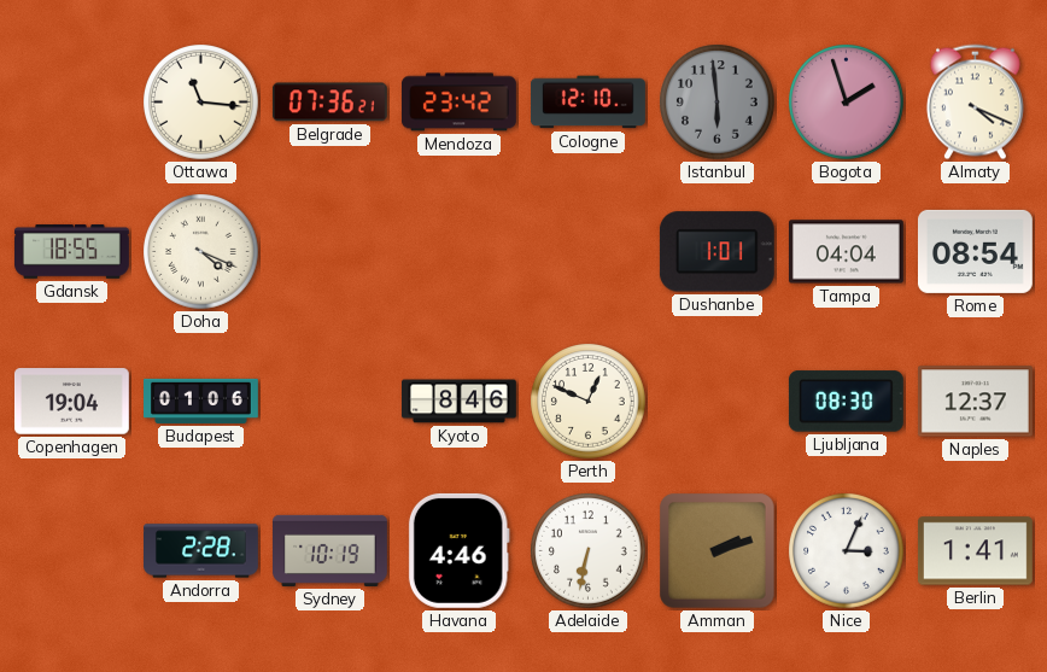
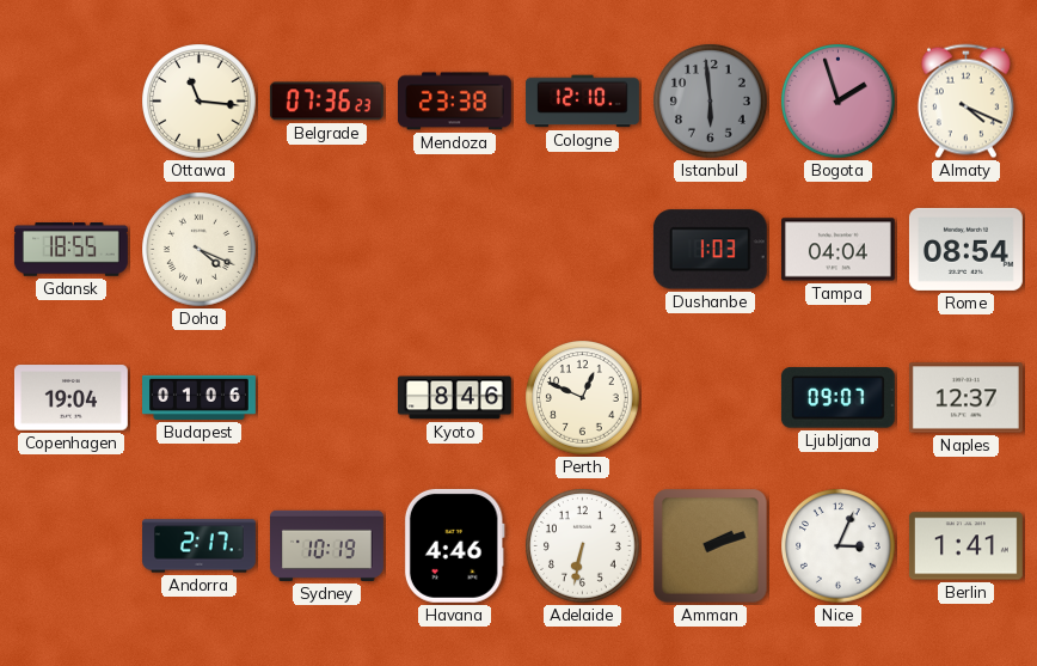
Belgrade: 07:36:21 -> 07:36:23
Mendoza: 23:42 -> 23:38
Dushanbe: 1:01 -> 1:03
Ljubljana: 08:30 -> 09:07
Andorra: 2:28 -> 2:17
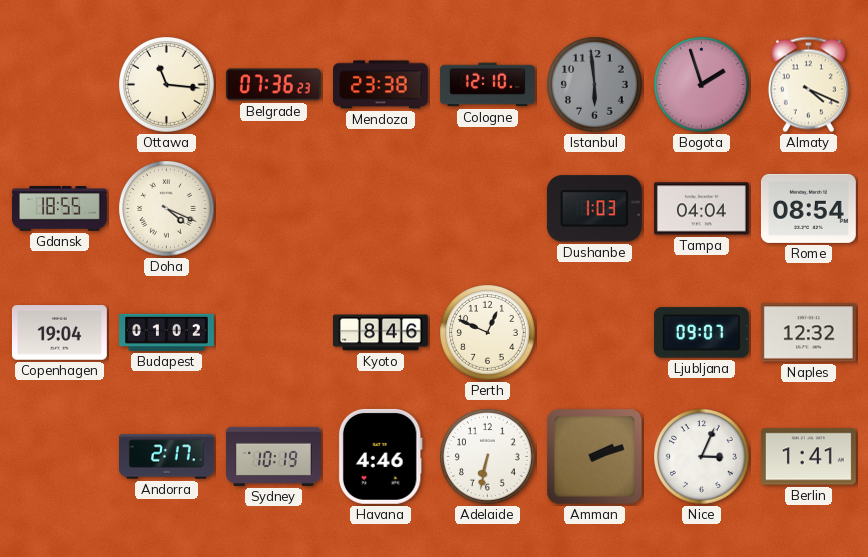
Budapest: 01:06 -> 01:02
Naples: 12:37 -> 12:32
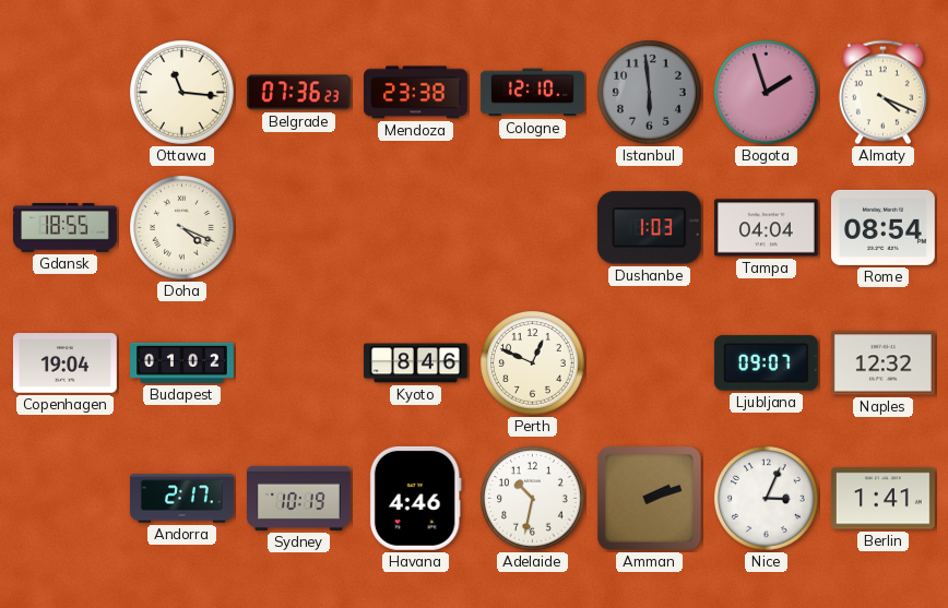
Adelaide: 6:32 -> 10:32
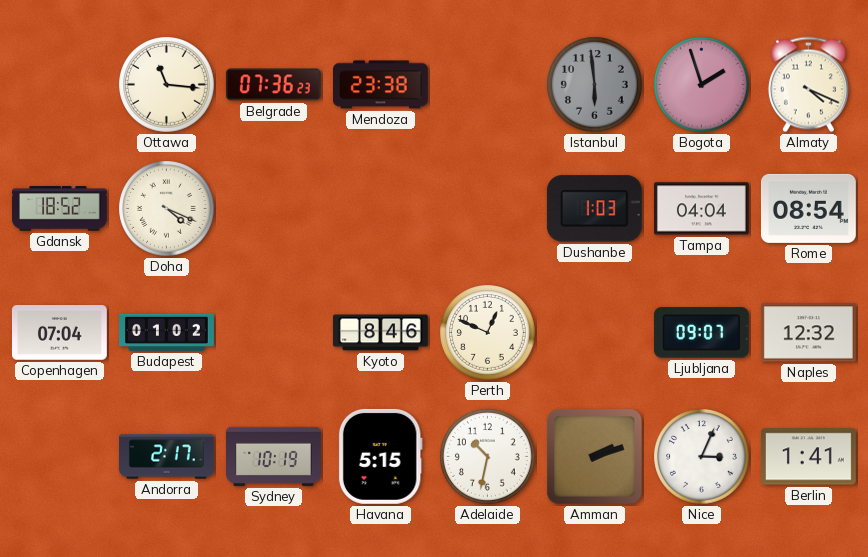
Cologne: 12:10 -> none
Gdansk: 18:55 -> 18:52
Copenhagen: 19:04 -> 07:04
Havana: 4:46 -> 5:15
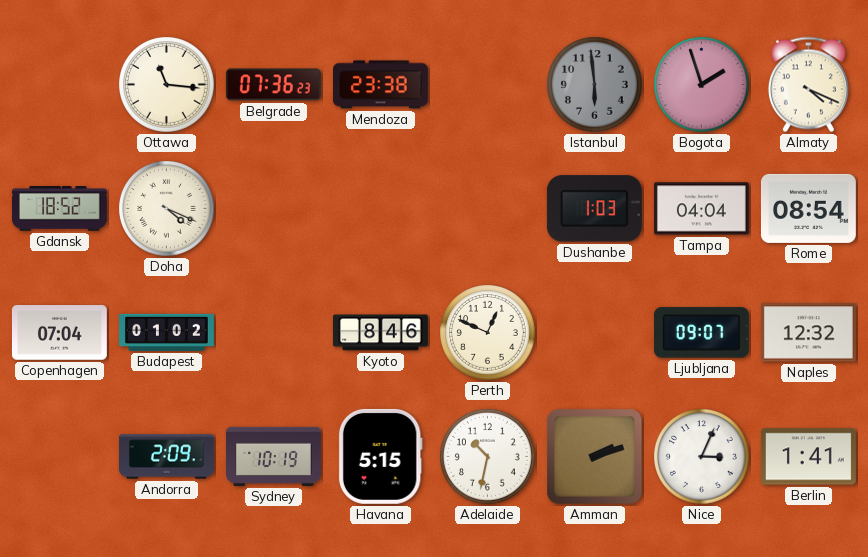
Andorra: 2:17 -> 2:09
